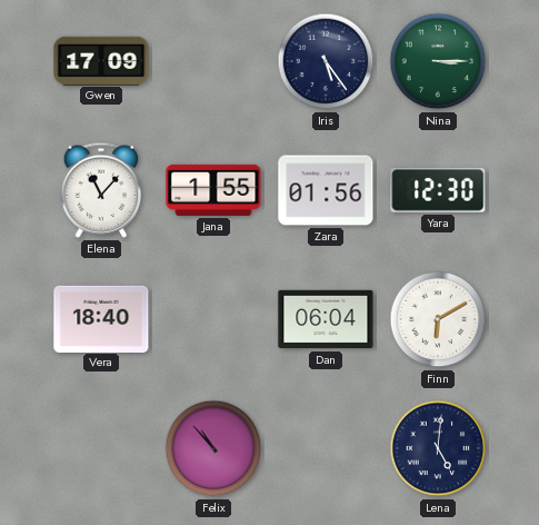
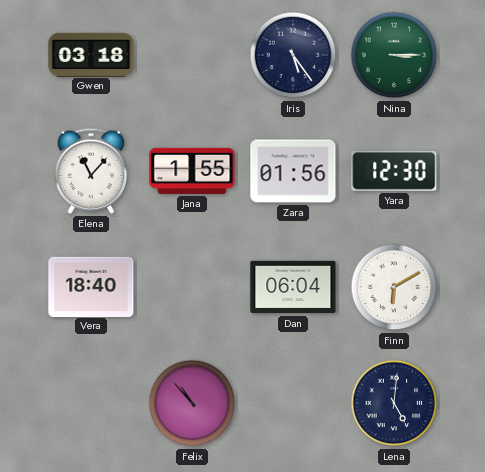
Gwen: 17:09 -> 03:18
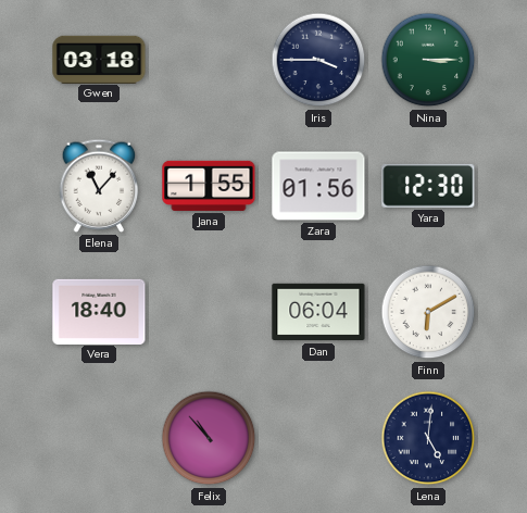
Iris: 5:24 -> 3:45
